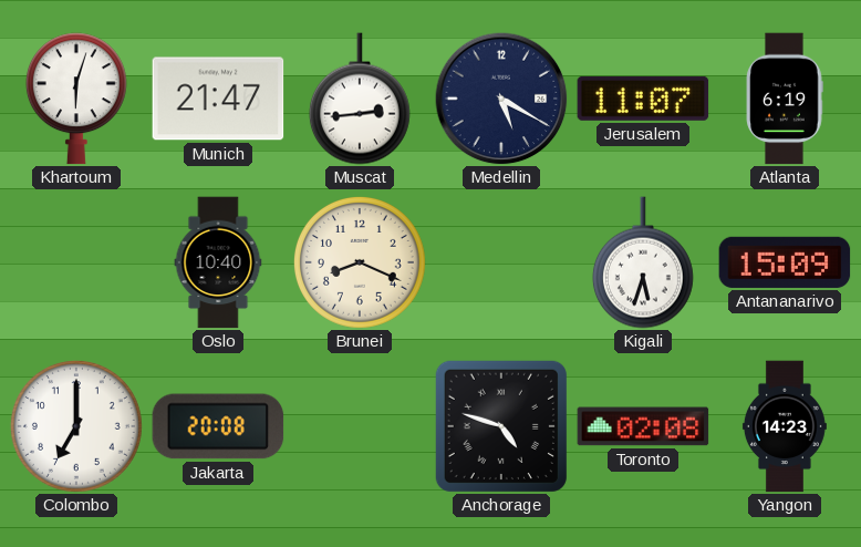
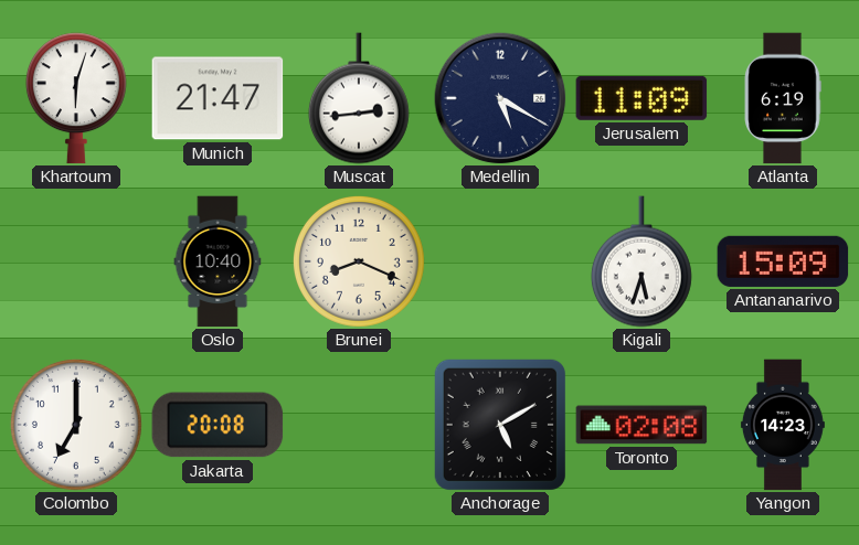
Jerusalem: 11:07 -> 11:09
Anchorage: 4:48 -> 5:10
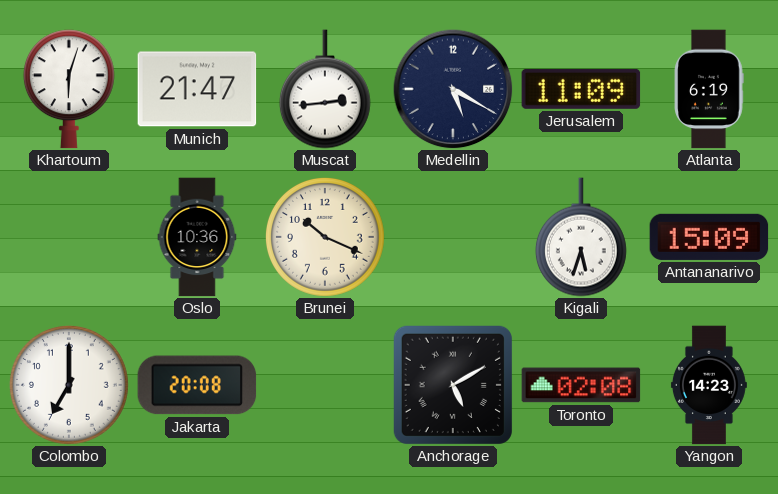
Oslo: 10:40 -> 10:36
Brunei: 8:19 -> 10:19
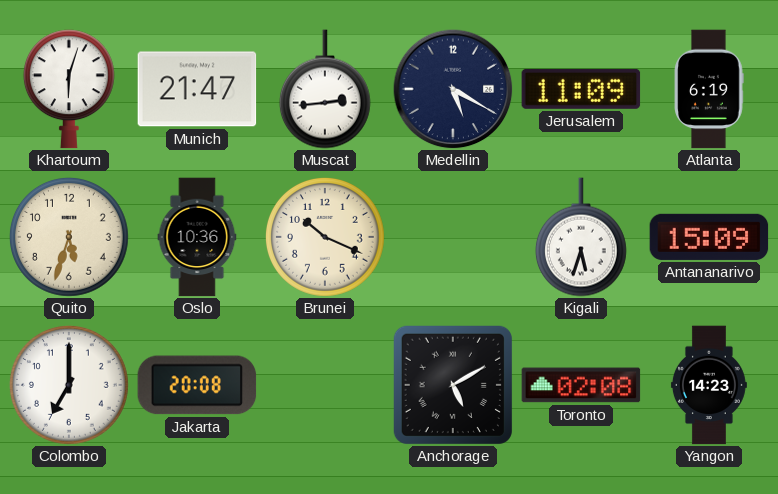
Quito: none -> 5:33
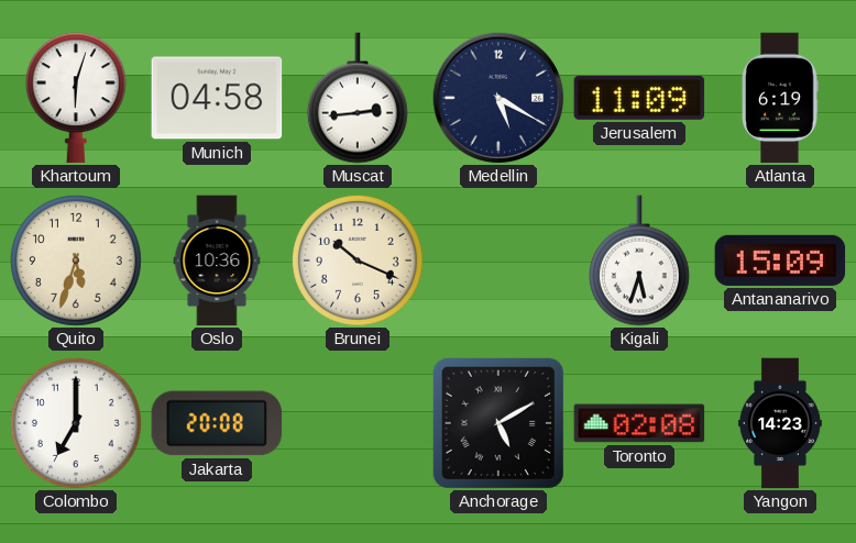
Munich: 21:47 -> 04:58
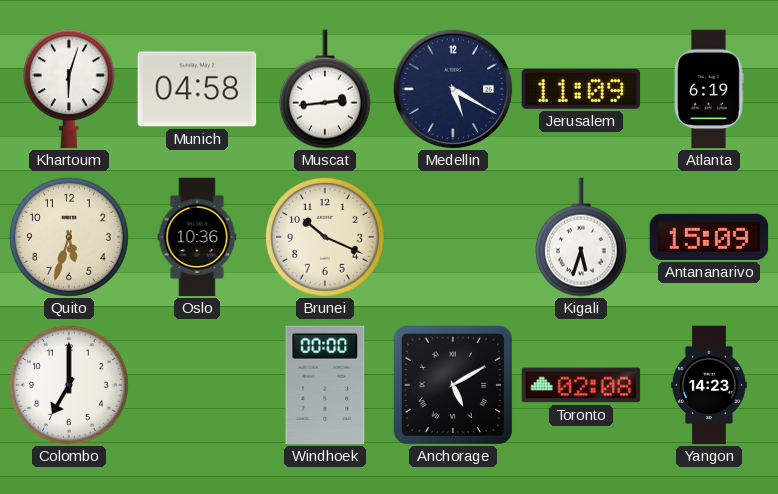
Jakarta: 20:08 -> none
Windhoek: none -> 00:00
